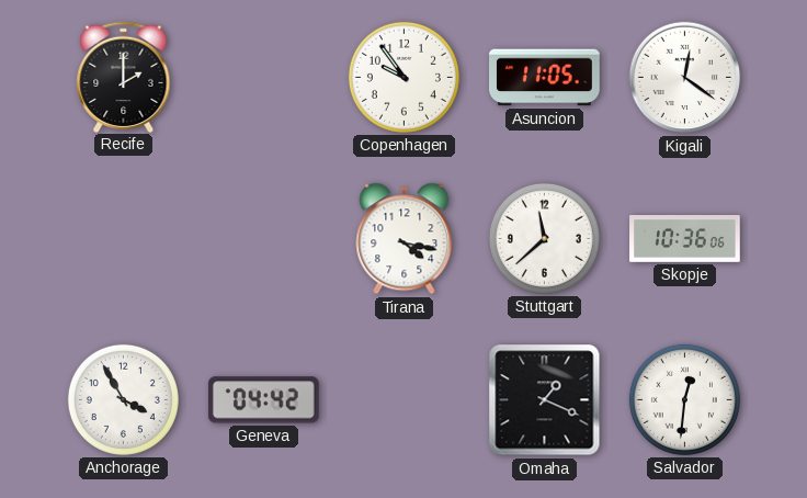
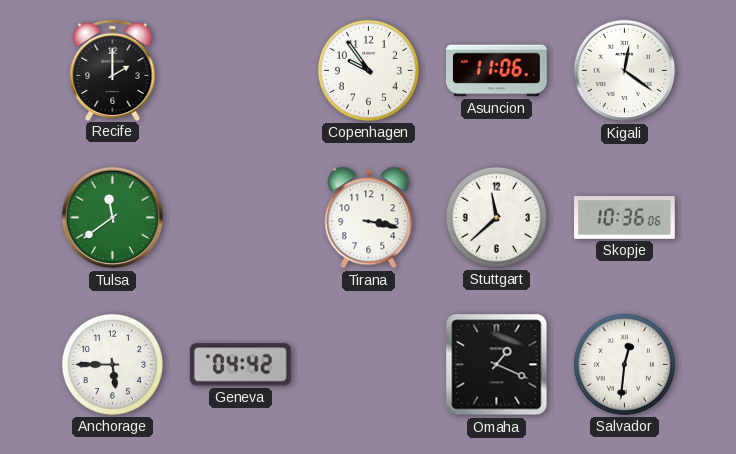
Asuncion: 11:05 -> 11:06
Tulsa: none -> 11:39
Tirana: 4:17 -> 3:17
Anchorage: 3:55 -> 5:45
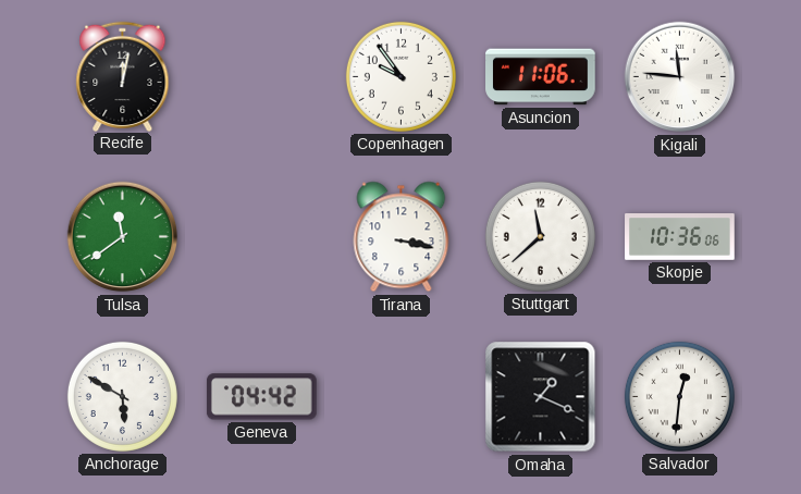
Recife: 2:00 -> 12:02
Kigali: 12:21 -> 11:46
Anchorage: 5:45 -> 5:50
